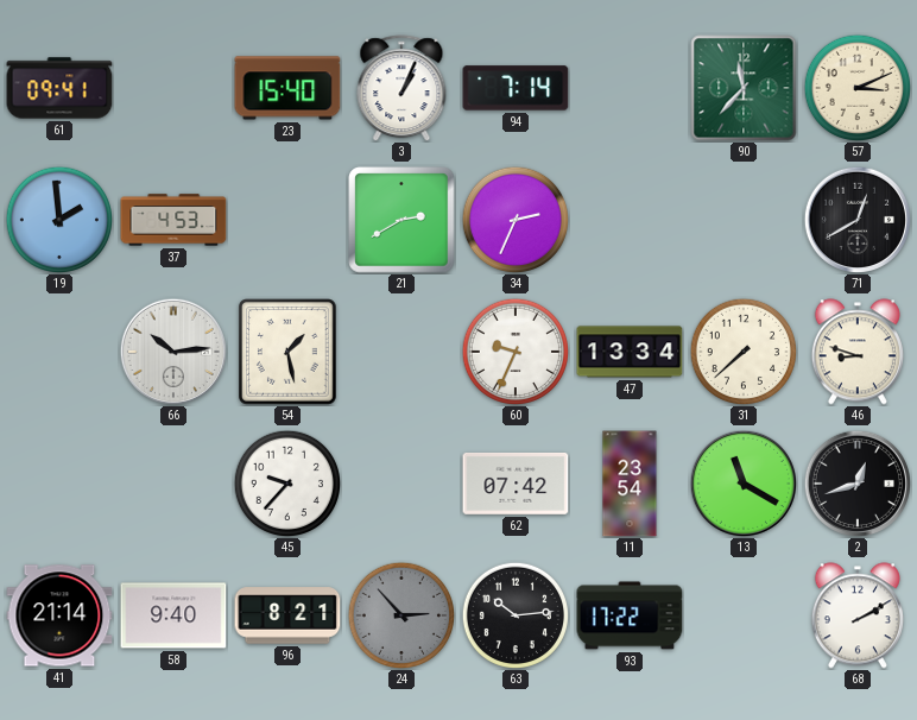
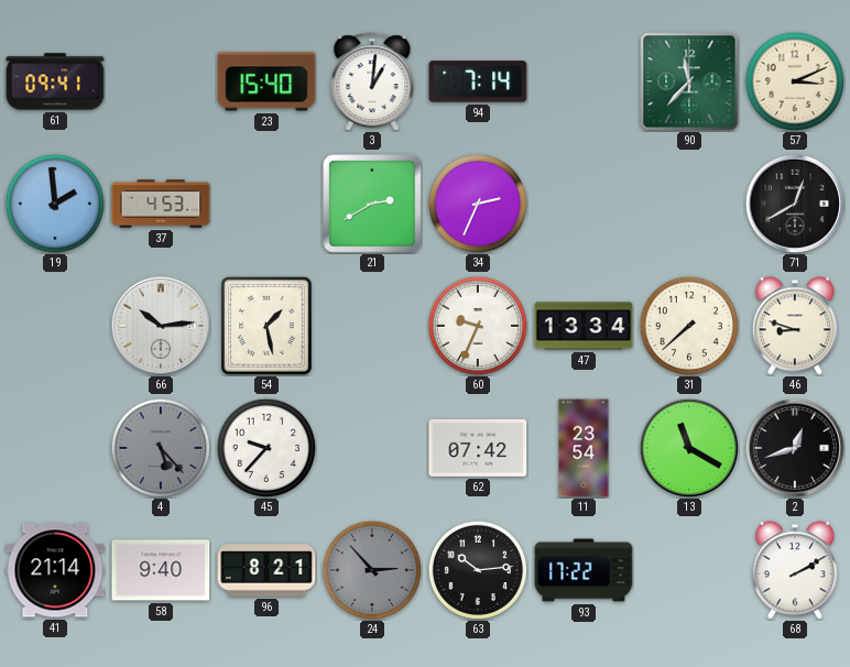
3: 1:04 -> 1:01
4: none -> 5:23
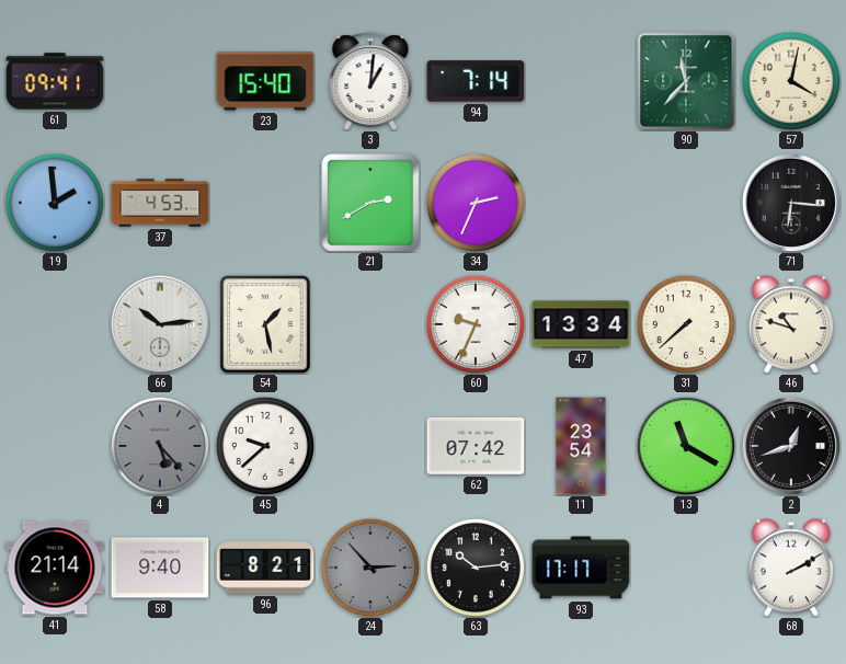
57: 3:11 -> 4:02
71: 12:40 -> 6:16
46: 8:48 -> 10:48
45: 9:37 -> 9:38
93: 17:22 -> 17:17
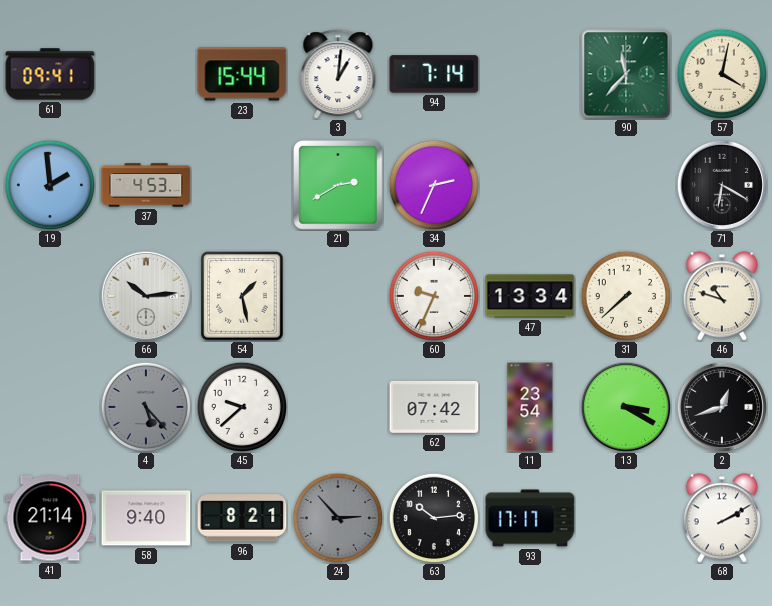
23: 15:40 -> 15:44
71: 6:16 -> 6:20
13: 11:20 -> 3:20
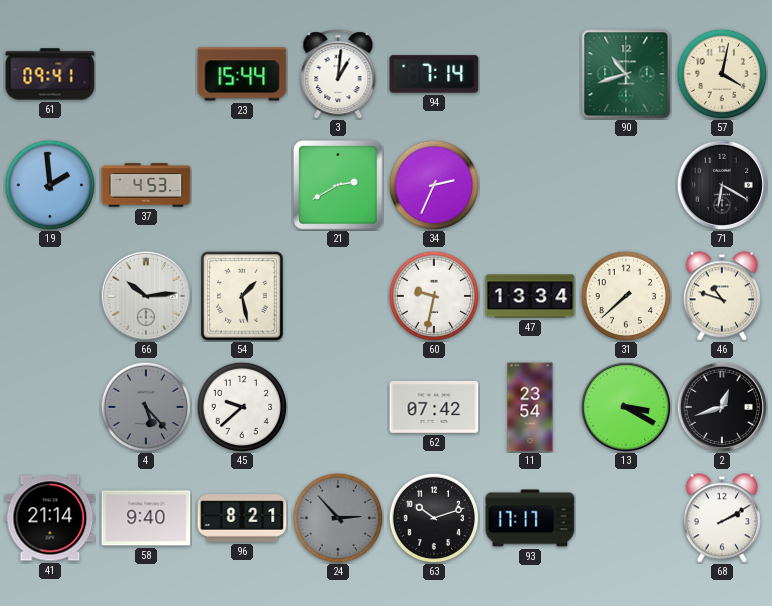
90: 11:37 -> 10:42
60: 9:34 -> 9:32
63: 10:14 -> 10:12
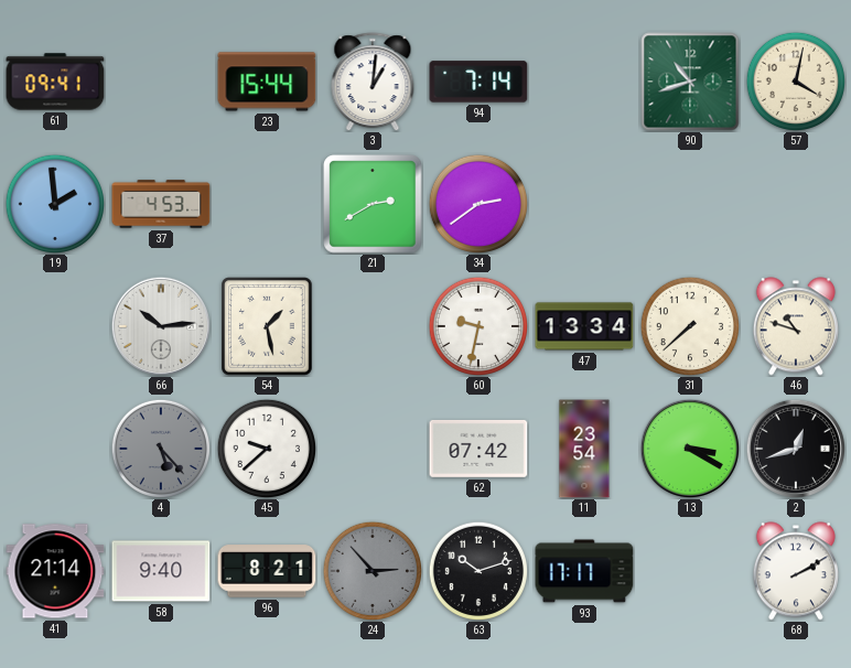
34: 2:34 -> 2:39
71: 6:20 -> none
